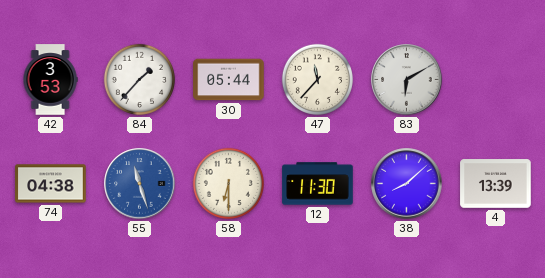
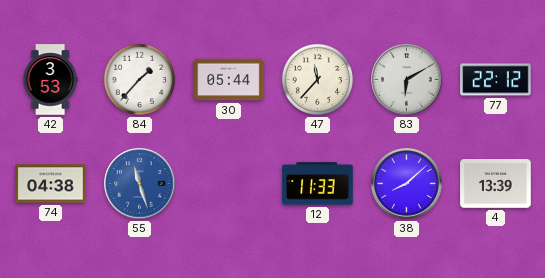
77: none -> 22:12
58: 6:30 -> none
12: 11:30 -> 11:33
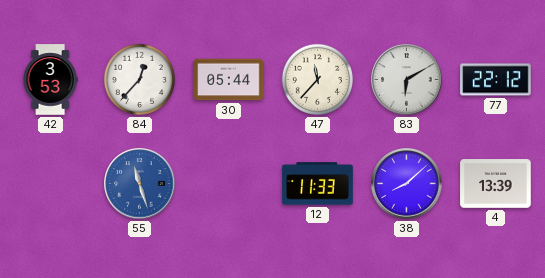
84: 1:37 -> 12:37
74: 04:38 -> none
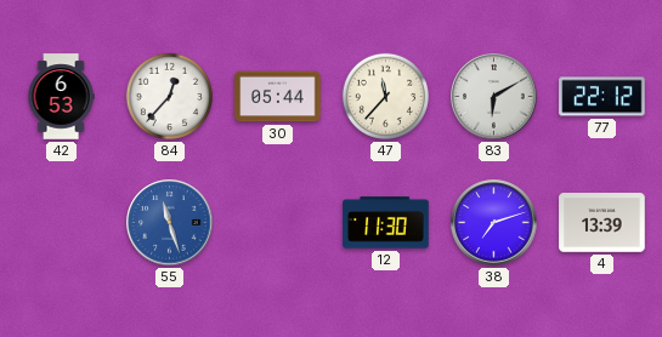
42: 3:53 -> 6:53
12: 11:33 -> 11:30
38: 8:08 -> 7:12
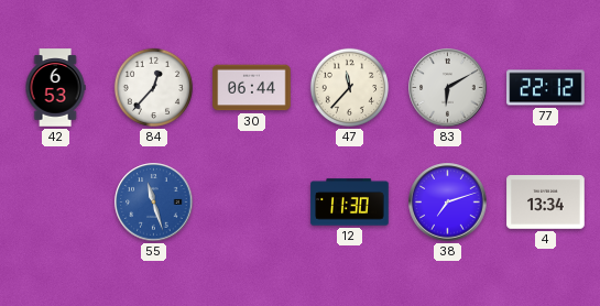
30: 05:44 -> 06:44
4: 13:39 -> 13:34
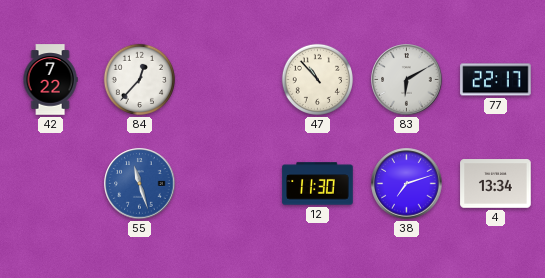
42: 6:53 -> 7:22
30: 06:44 -> none
47: 11:37 -> 10:53
77: 22:12 -> 22:17
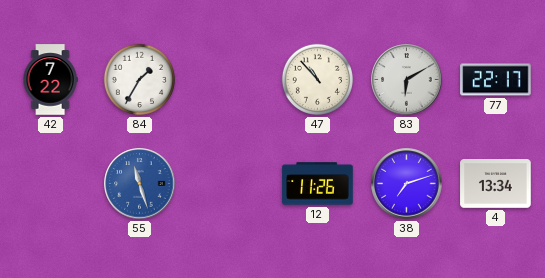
84: 12:37 -> 1:35
12: 11:30 -> 11:26
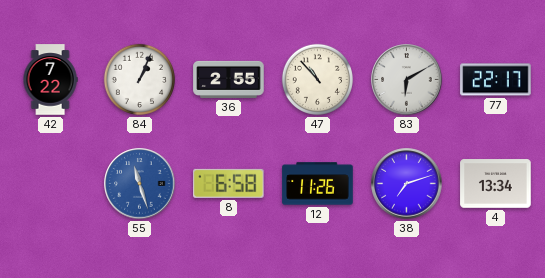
84: 1:35 -> 1:04
36: none -> 2:55
8: none -> 6:58
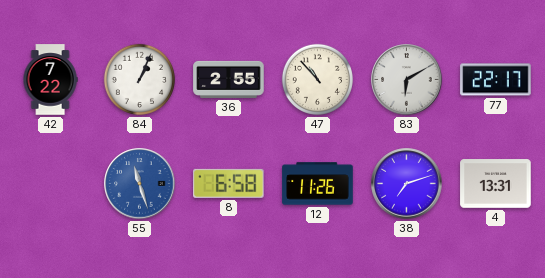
4: 13:34 -> 13:31
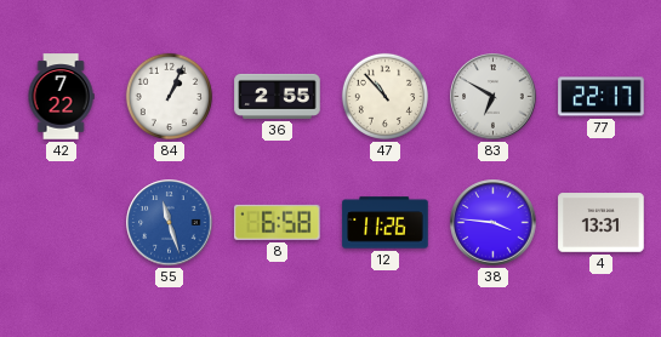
83: 6:10 -> 6:50
38: 7:12 -> 3:46
